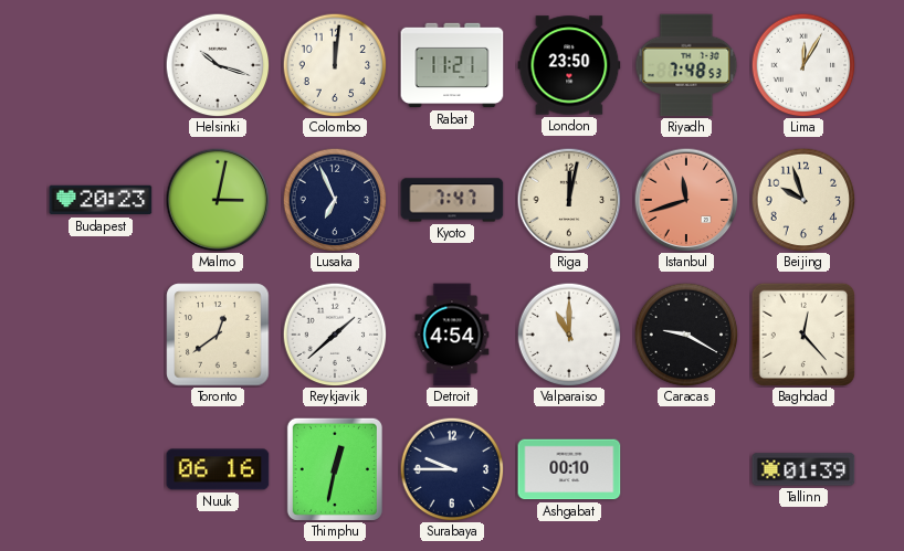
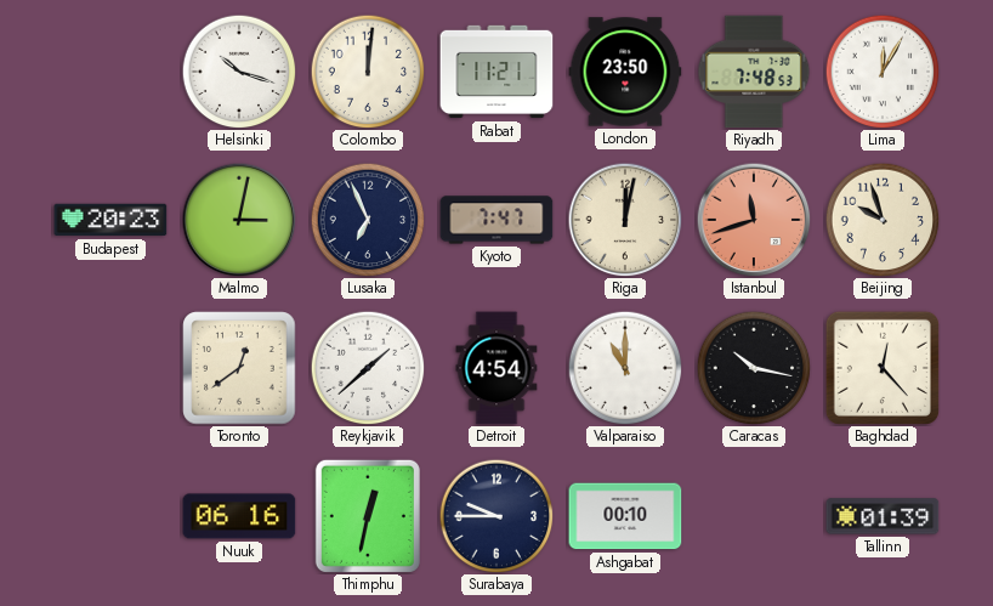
Caracas: 9:20 -> 10:17
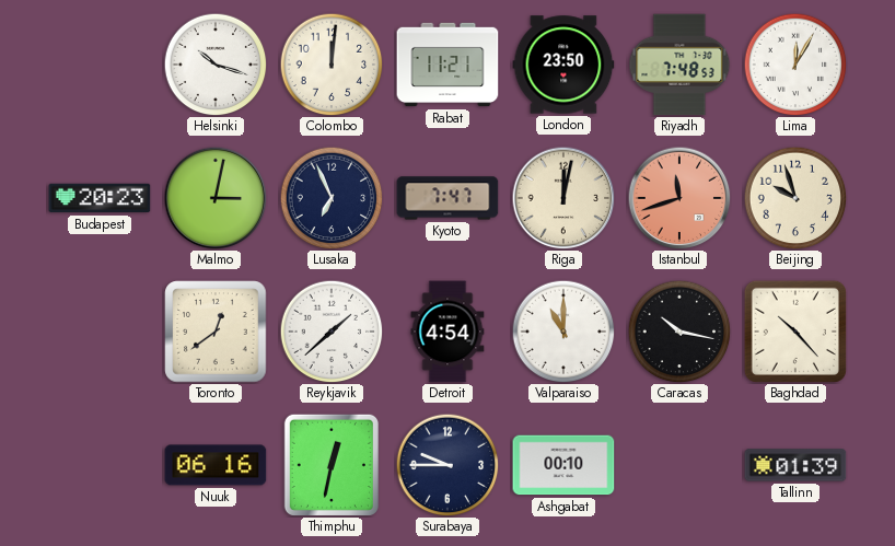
Baghdad: 12:23 -> 10:23
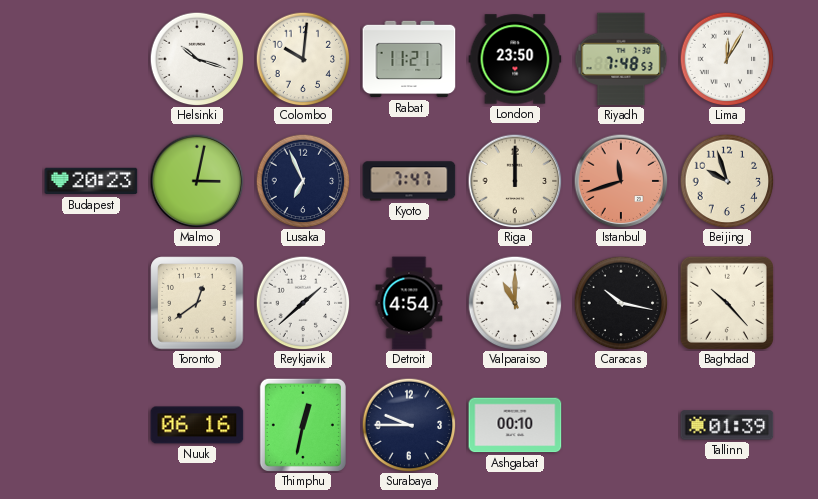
Colombo: 12:01 -> 10:01
Riga: 12:02 -> 12:00
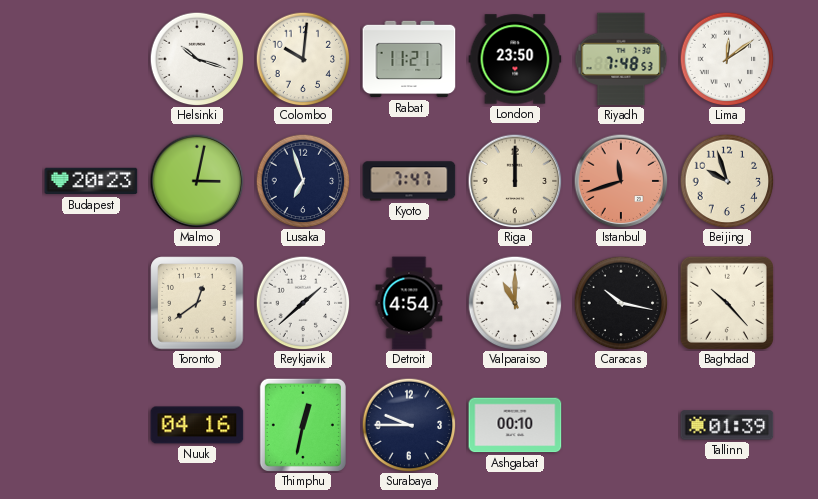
Lima: 12:05 -> 12:09
Lusaka: 6:56 -> 6:57
Nuuk: 06:16 -> 04:16
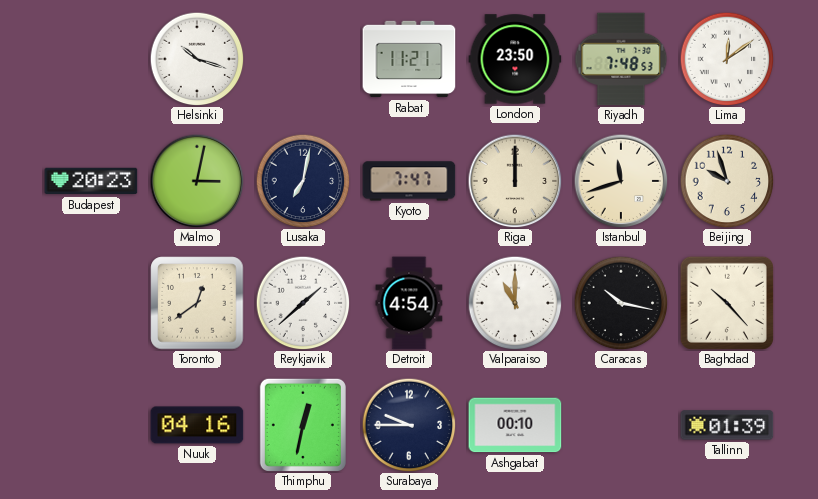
Colombo: 10:01 -> none
Lusaka: 6:57 -> 7:02
Istanbul dial: salmon -> cream
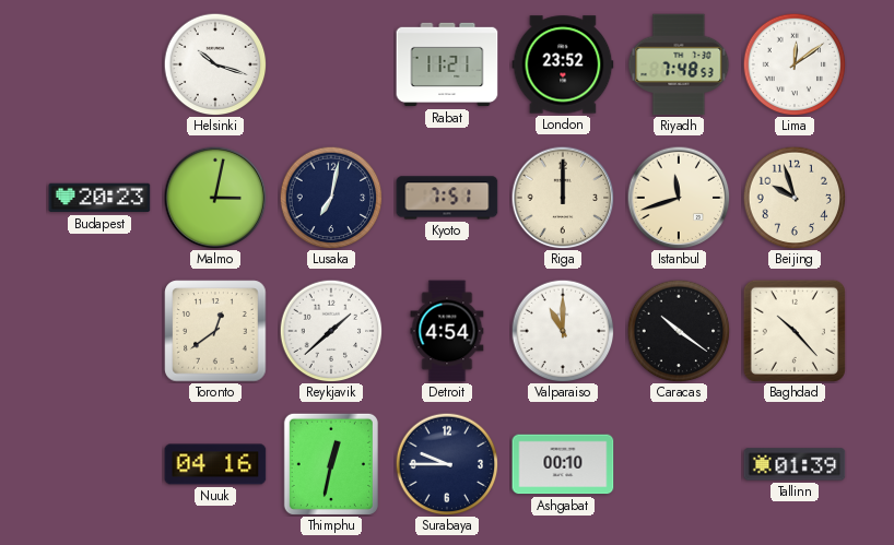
London: 23:50 -> 23:52
Kyoto: 7:47 -> 7:51
Caracas: 10:17 -> 10:21
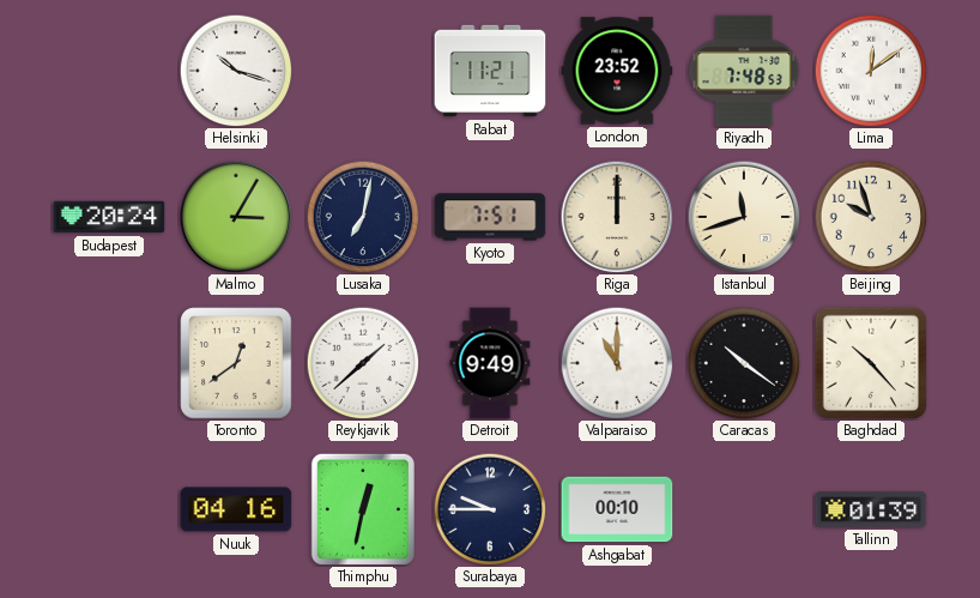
Budapest: 20:23 -> 20:24
Malmo: 3:02 -> 3:05
Detroit: 4:54 -> 9:49
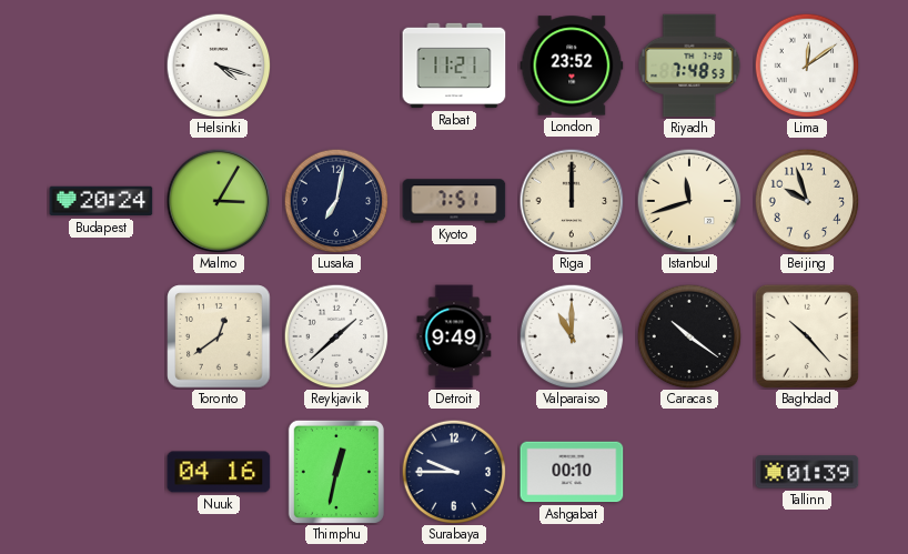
Helsinki: 10:18 -> 4:18
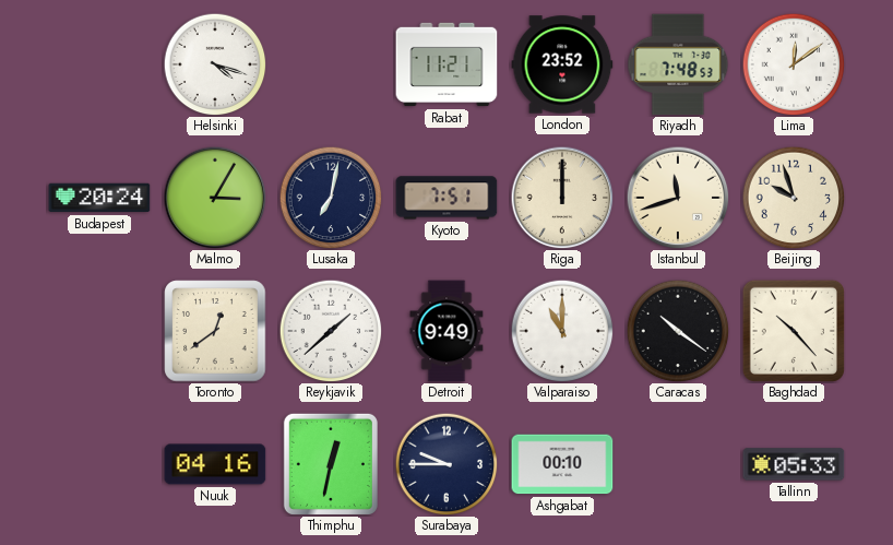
Tallinn: 01:39 -> 05:33
